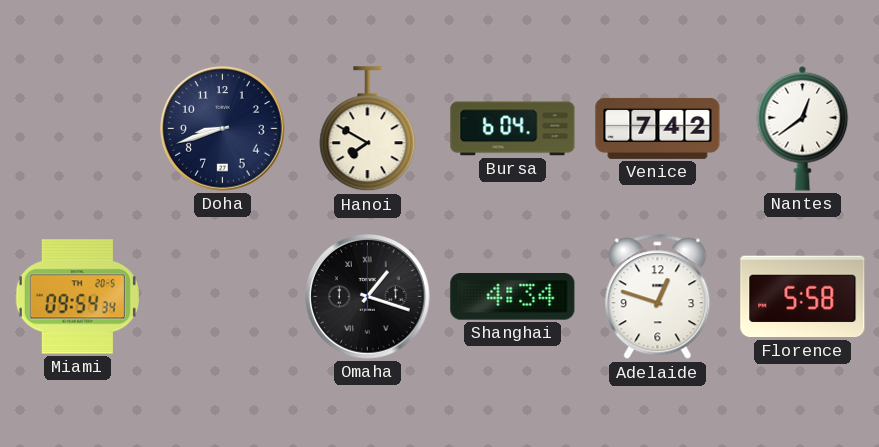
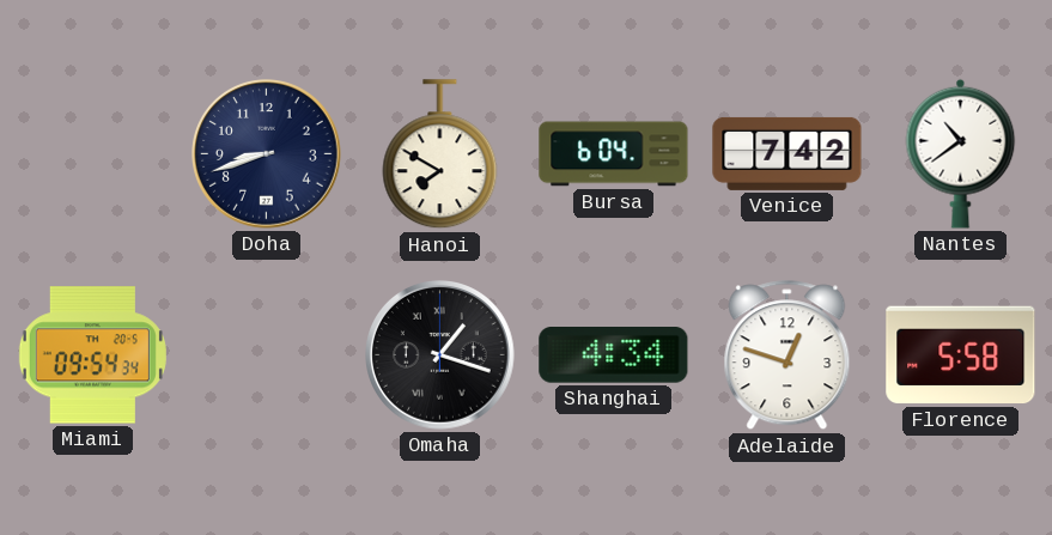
Nantes: 12:39 -> 10:39
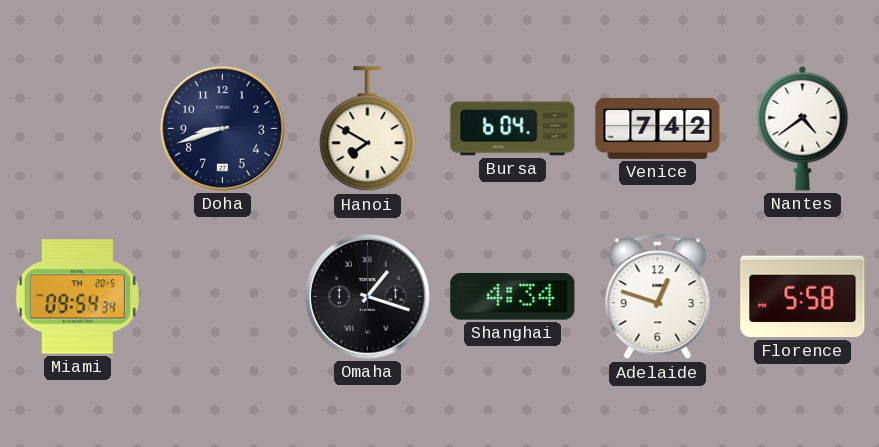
Nantes: 10:39 -> 4:39
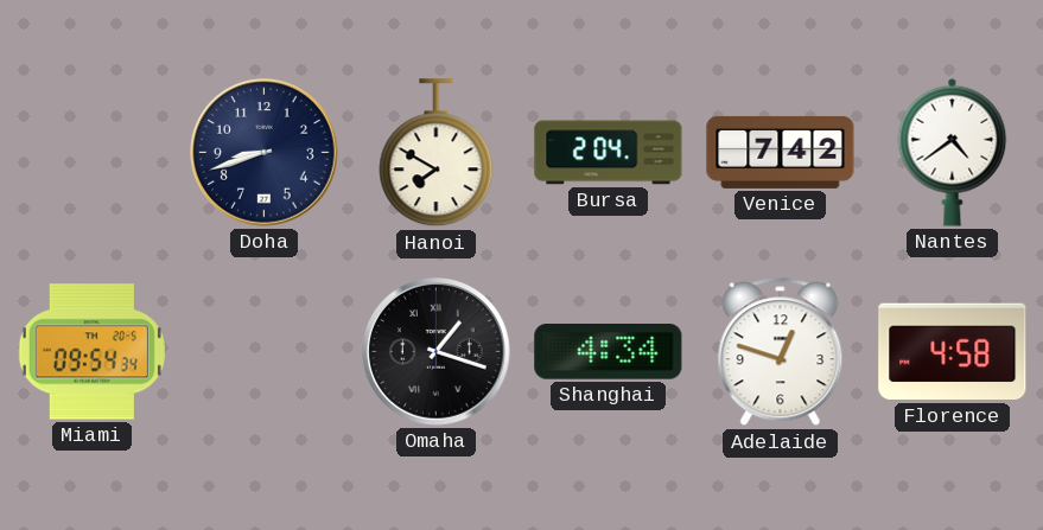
Bursa: 6:04 -> 2:04
Florence: 5:58 -> 4:58
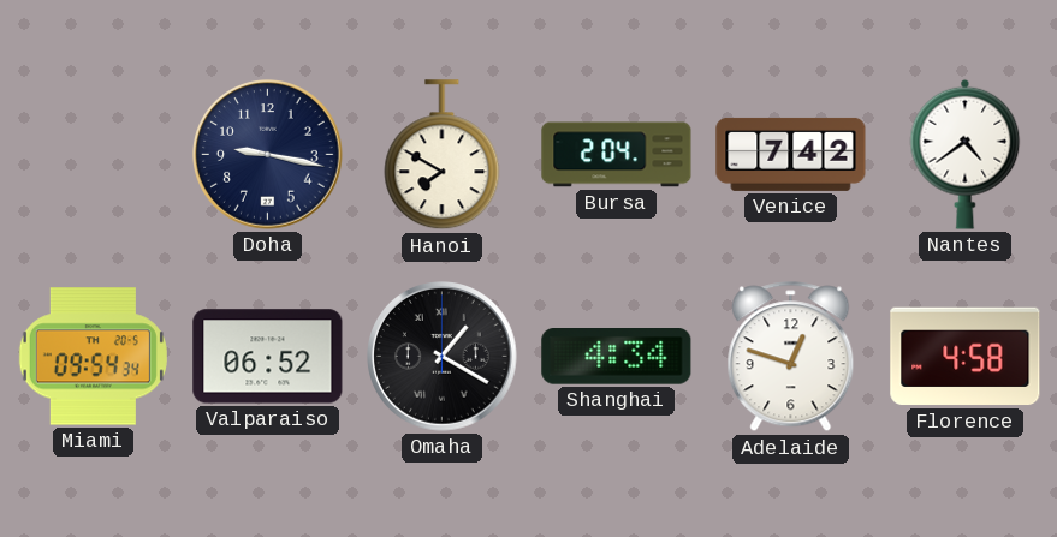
Doha: 8:42 -> 9:17
Valparaiso: none -> 06:52
Omaha: 1:18 -> 1:20
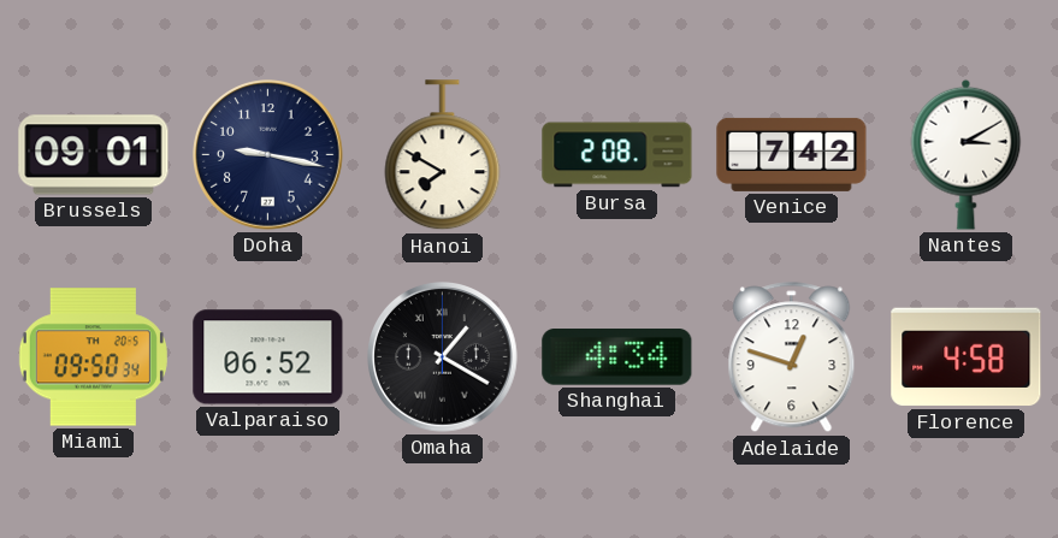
Brussels: none -> 09:01
Bursa: 2:04 -> 2:08
Nantes: 4:39 -> 3:10
Miami: 09:54 -> 09:50
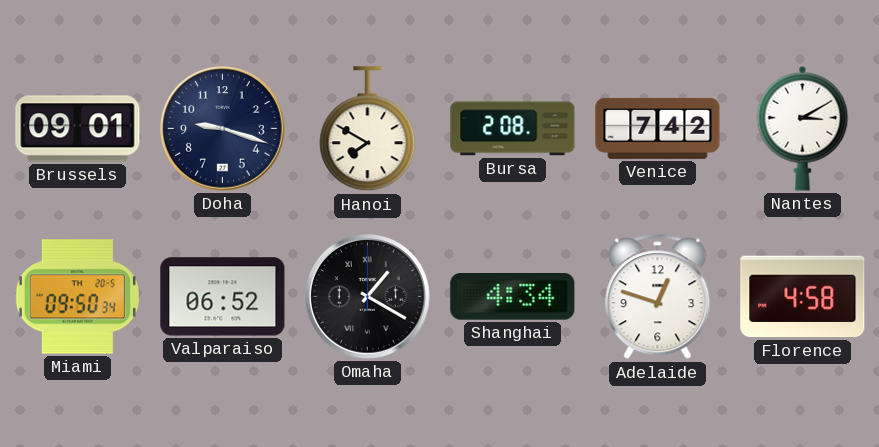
Doha: 9:17 -> 9:18
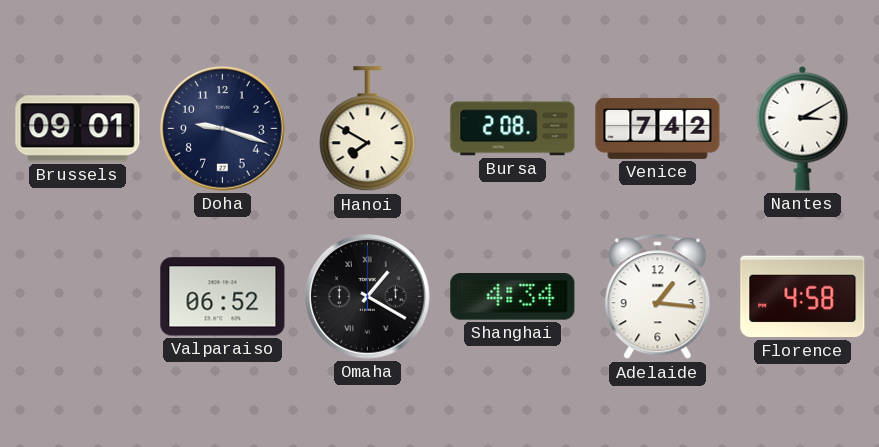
Miami: 09:50 -> none
Adelaide: 12:48 -> 1:16
